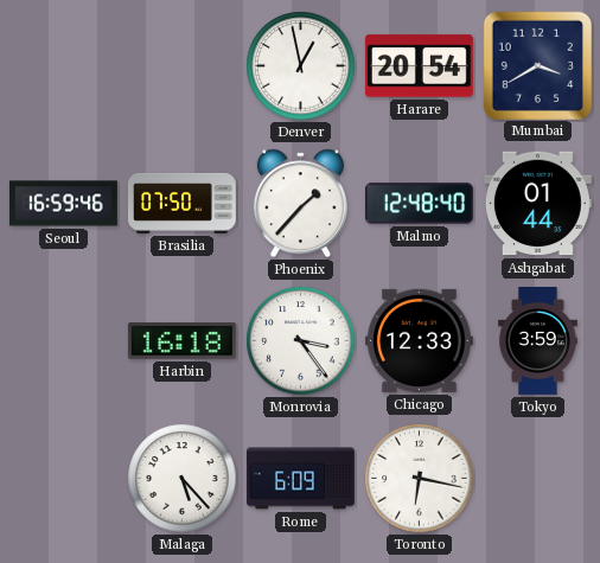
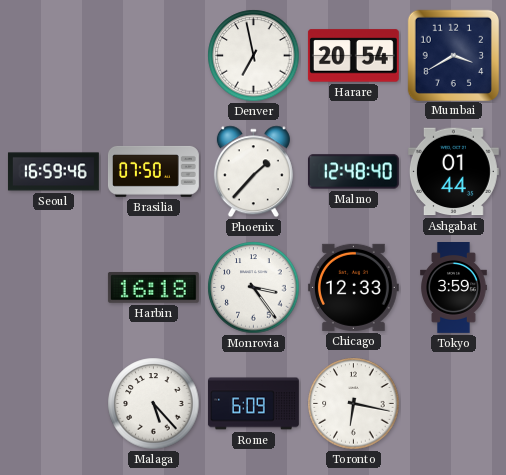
Denver: 12:58 -> 6:58
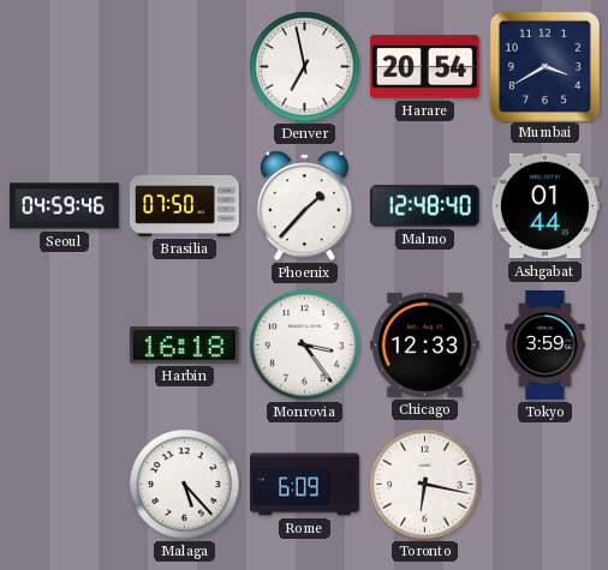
Seoul: 16:59 -> 04:59
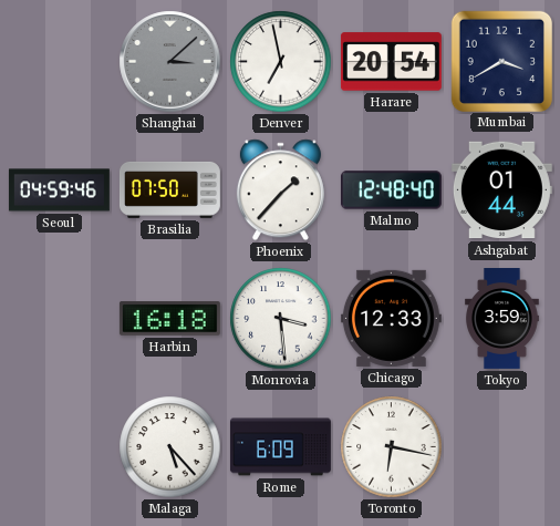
Shanghai: none -> 3:08
Monrovia: 3:24 -> 3:29
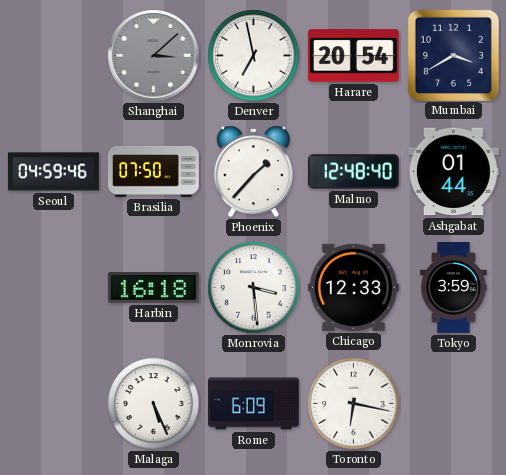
Malaga: 5:23 -> 5:26
